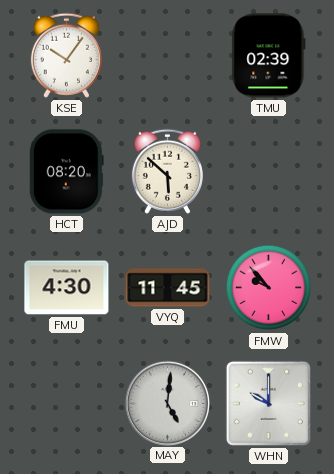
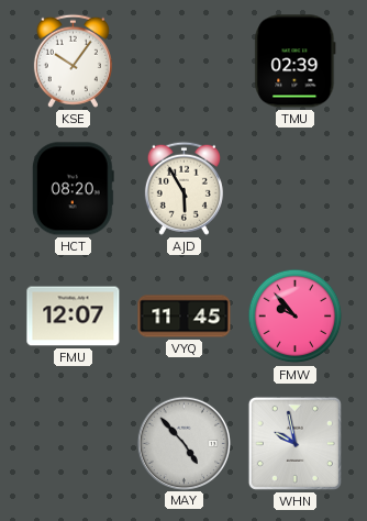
AJD: 5:52 -> 5:55
FMU: 4:30 -> 12:07
MAY: 5:01 -> 4:53
WHN: 10:00 -> 9:58
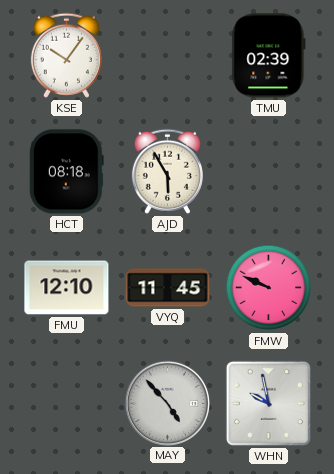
HCT: 08:20 -> 08:18
FMU: 12:07 -> 12:10
FMW: 9:53 -> 9:49
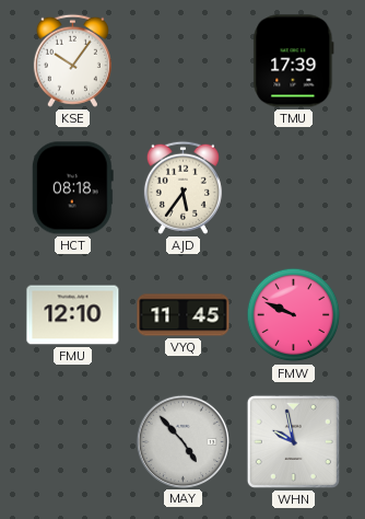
TMU: 02:39 -> 17:39
AJD: 5:55 -> 5:36
